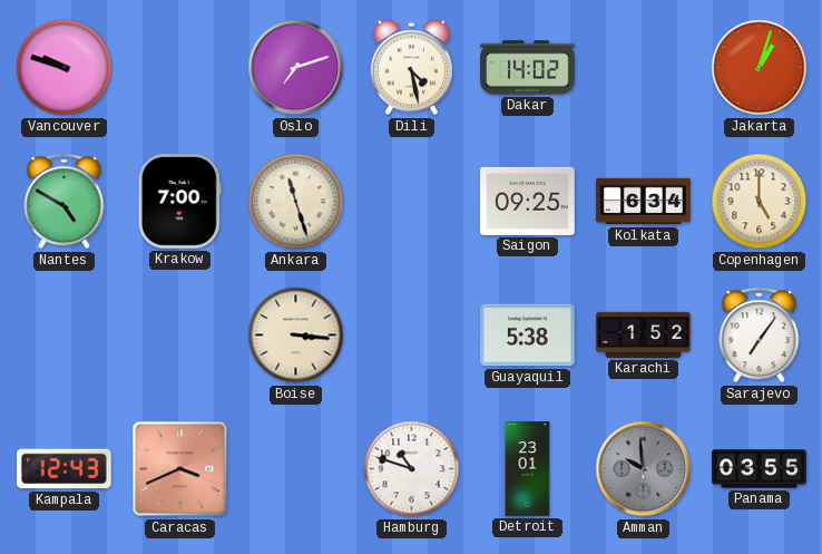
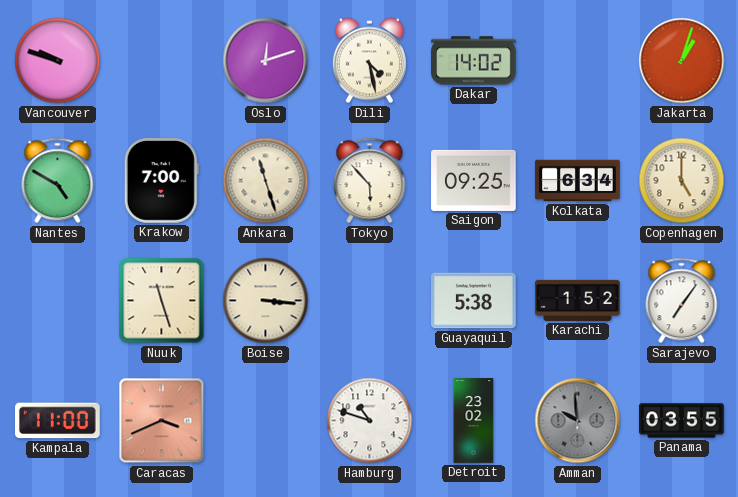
Oslo: 7:12 -> 12:12
Tokyo: none -> 5:53
Nuuk: none -> 11:27
Kampala: 12:43 -> 11:00
Detroit: 23:01 -> 23:02
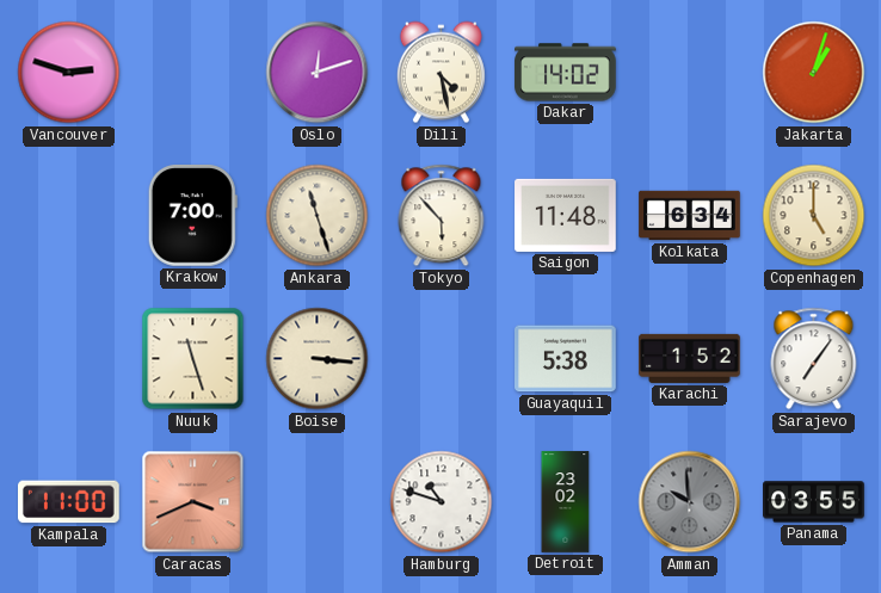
Vancouver: 9:48 -> 2:48
Nantes: 4:50 -> none
Saigon: 09:25 -> 11:48
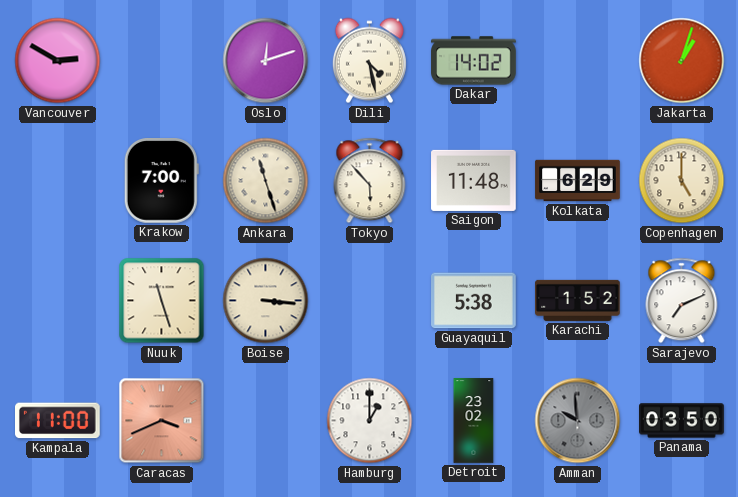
Vancouver: 2:48 -> 2:50
Kolkata: 6:34 -> 6:29
Sarajevo: 7:06 -> 7:11
Hamburg: 10:48 -> 1:00
Panama: 03:55 -> 03:50
